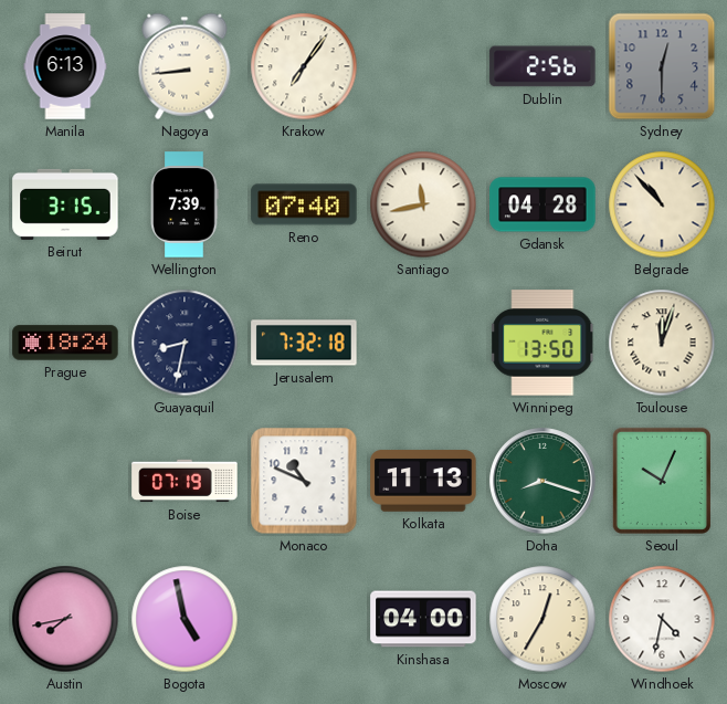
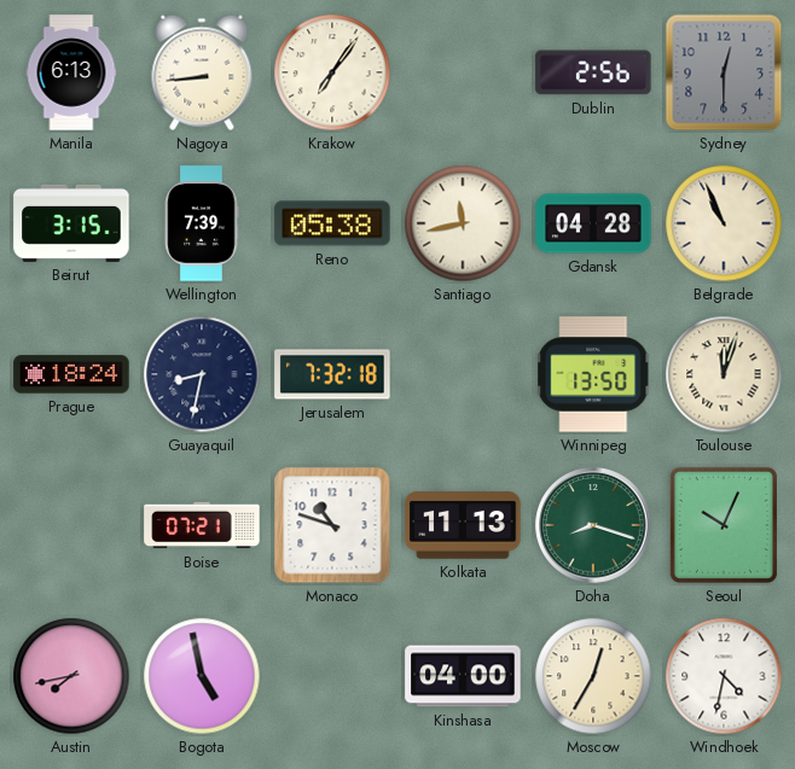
Reno: 07:40 -> 05:38
Belgrade: 10:53 -> 10:56
Boise: 07:19 -> 07:21
Monaco: 10:49 -> 10:48
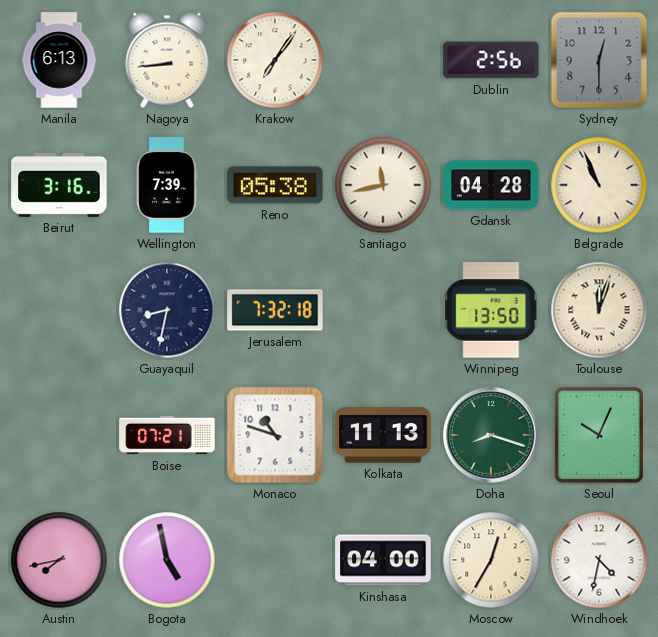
Beirut: 3:15 -> 3:16
Prague: 18:24 -> none
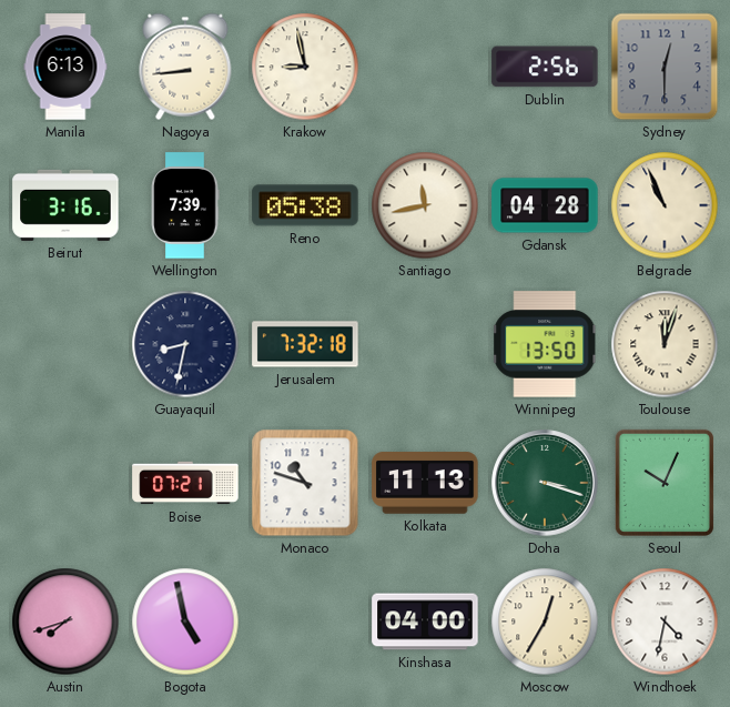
Krakow: 7:06 -> 8:58
Doha: 8:18 -> 3:18
Austin: 7:43 -> 7:42
